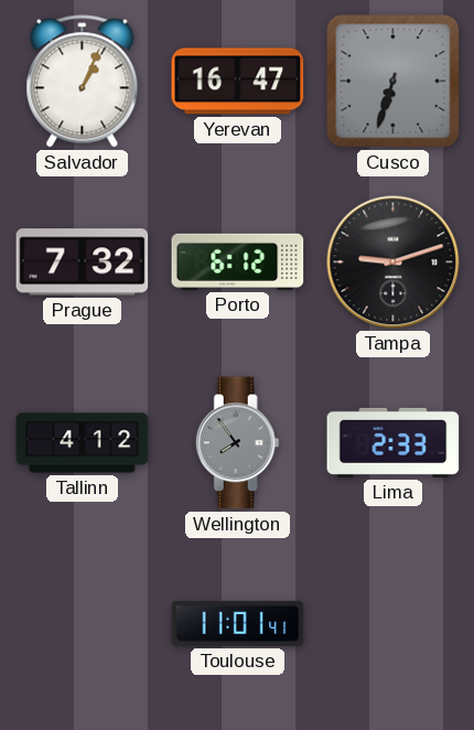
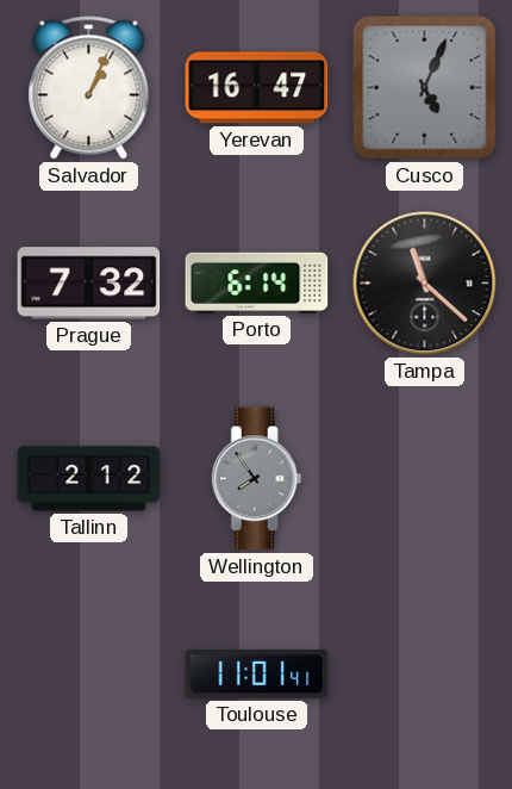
Cusco: 6:33 -> 5:04
Porto: 6:12 -> 6:14
Tampa: 9:12 -> 11:22
Tallinn: 4:12 -> 2:12
Lima: 2:33 -> none
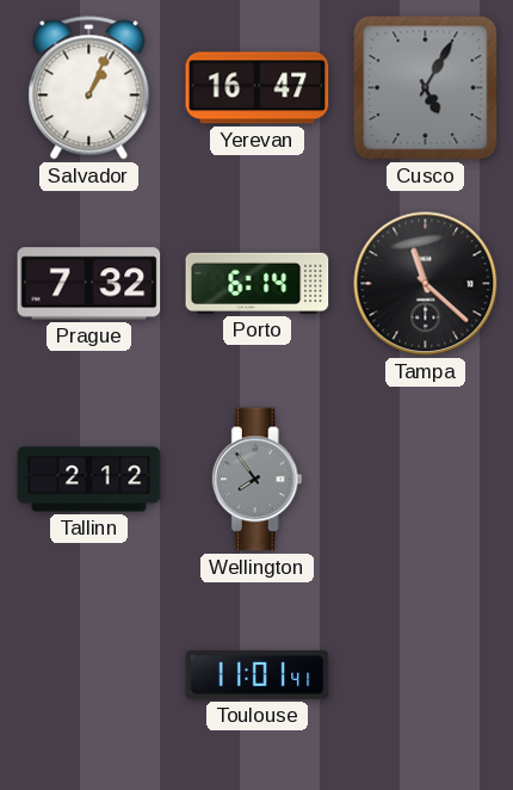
Cusco: 5:04 -> 5:05
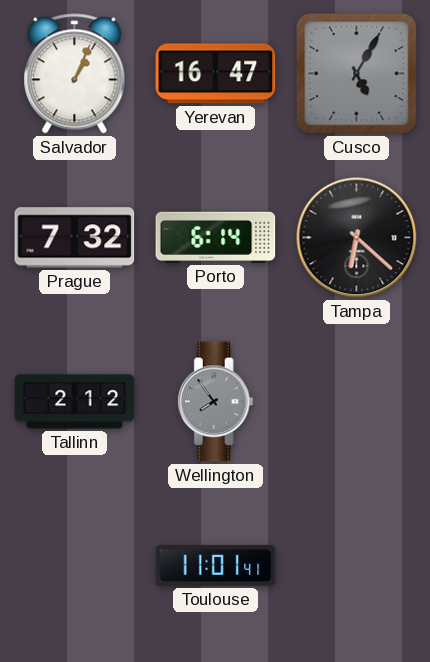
Tampa: 11:22 -> 6:22
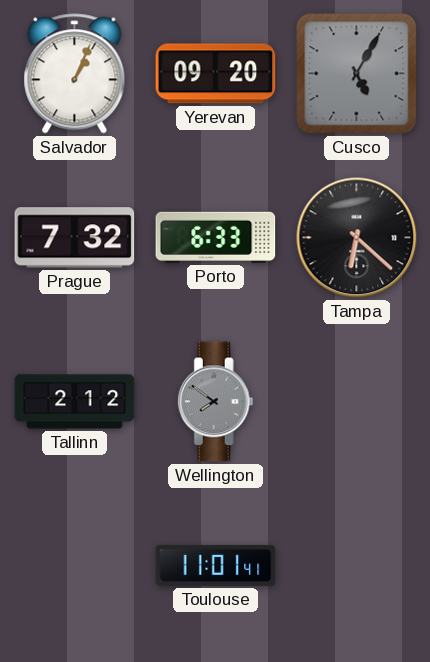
Yerevan: 16:47 -> 09:20
Porto: 6:14 -> 6:33
Wellington: 7:54 -> 7:51
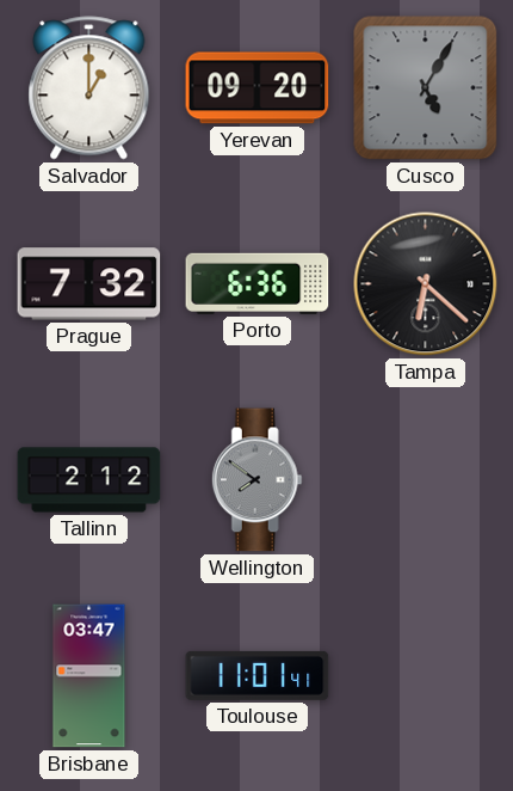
Salvador: 1:04 -> 1:00
Porto: 6:33 -> 6:36
Brisbane: none -> 03:47
